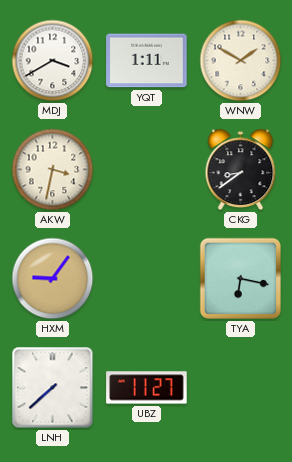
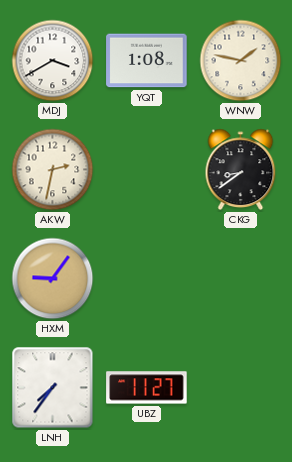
YQT: 1:11 -> 1:08
WNW: 1:50 -> 1:47
AKW: 3:32 -> 2:32
TYA: 6:17 -> none
LNH: 7:38 -> 7:36
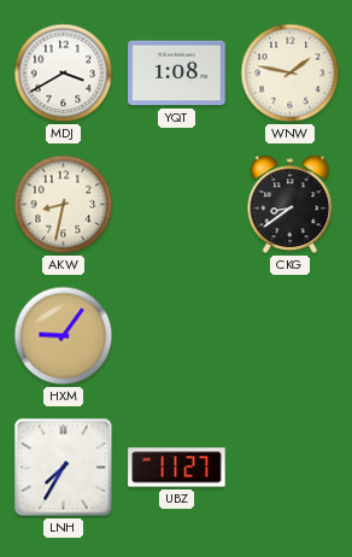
AKW: 2:32 -> 8:32
LNH: 7:36 -> 7:35
